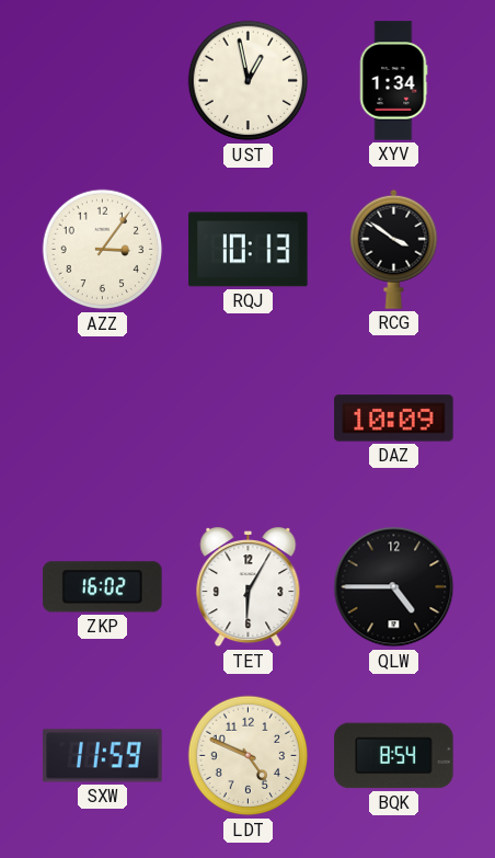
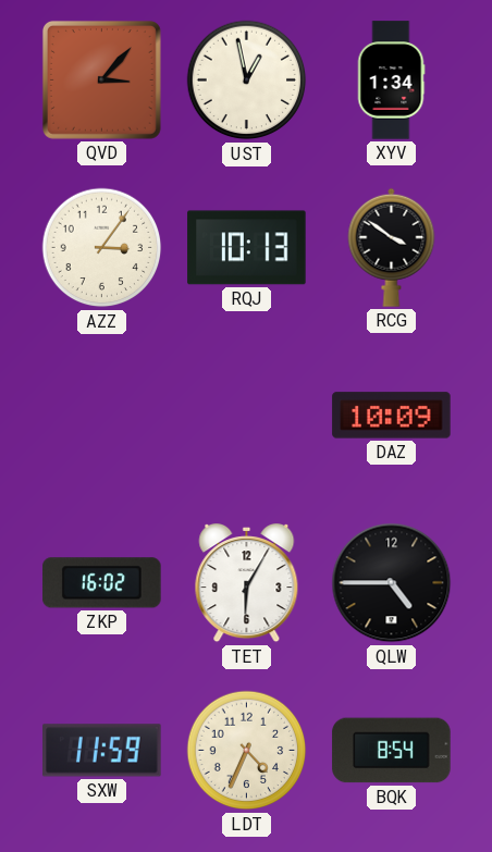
QVD: none -> 3:07
LDT: 4:49 -> 4:34
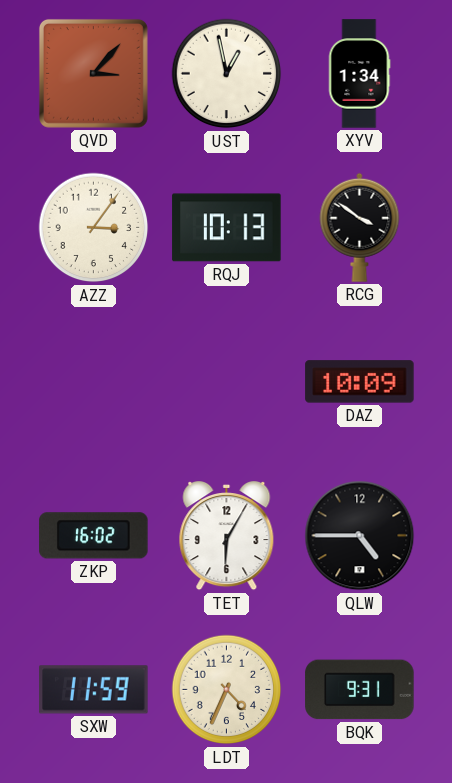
BQK: 8:54 -> 9:31
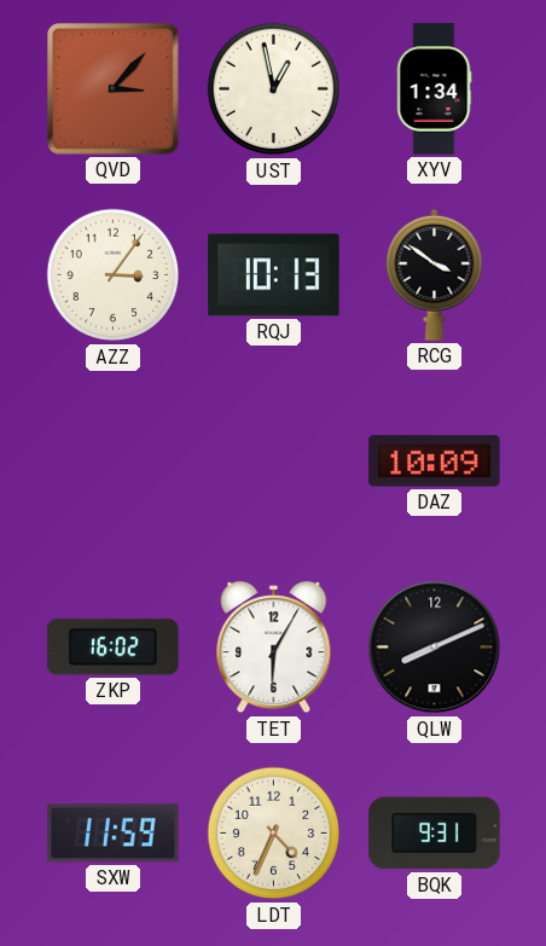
QLW: 4:45 -> 8:11
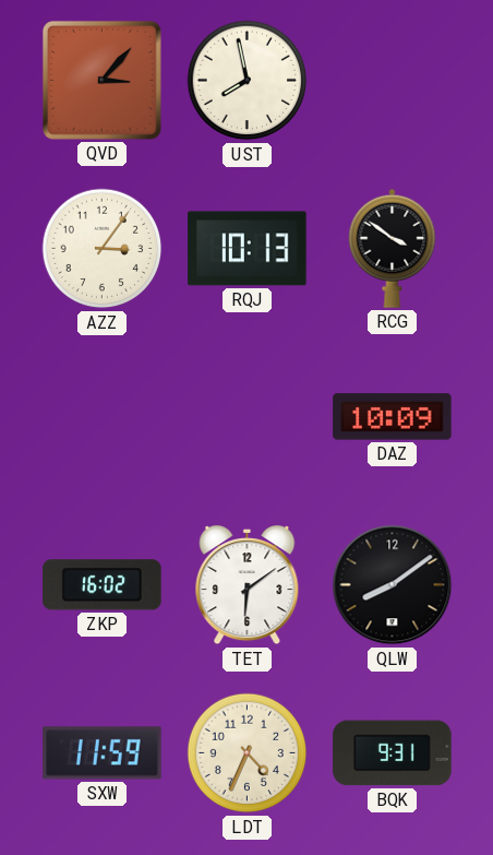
UST: 12:58 -> 7:58
XYV: 1:34 -> none
TET: 6:05 -> 6:09
QLW: 8:11 -> 8:09
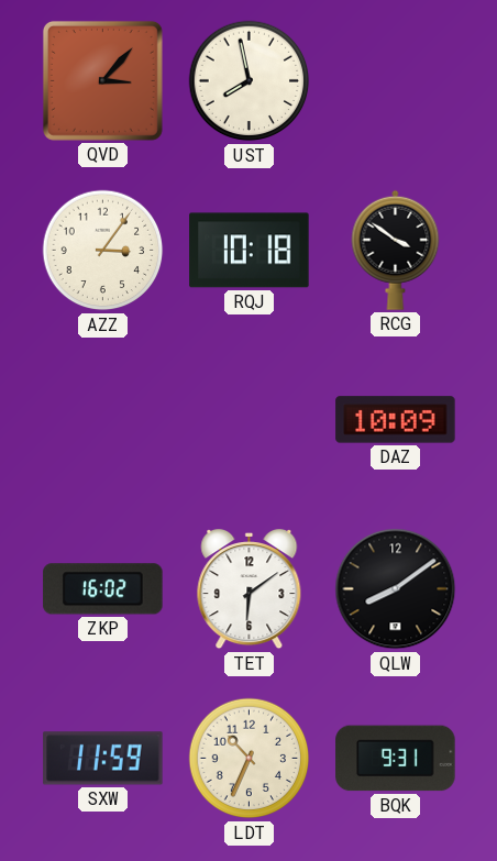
RQJ: 10:13 -> 10:18
LDT: 4:34 -> 10:34
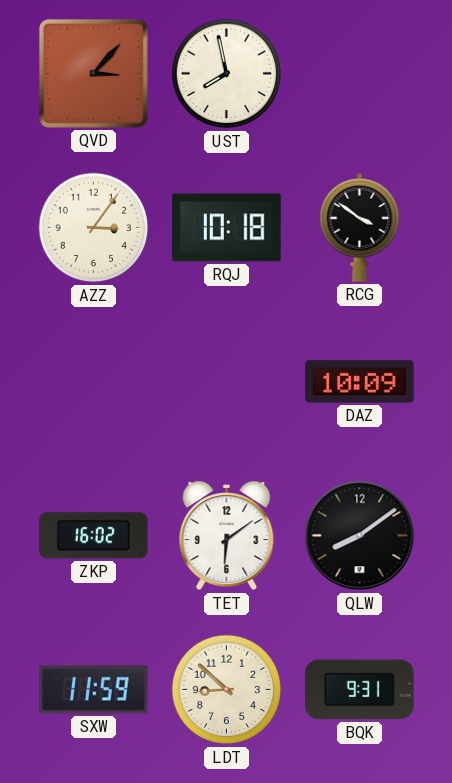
LDT: 10:34 -> 8:52
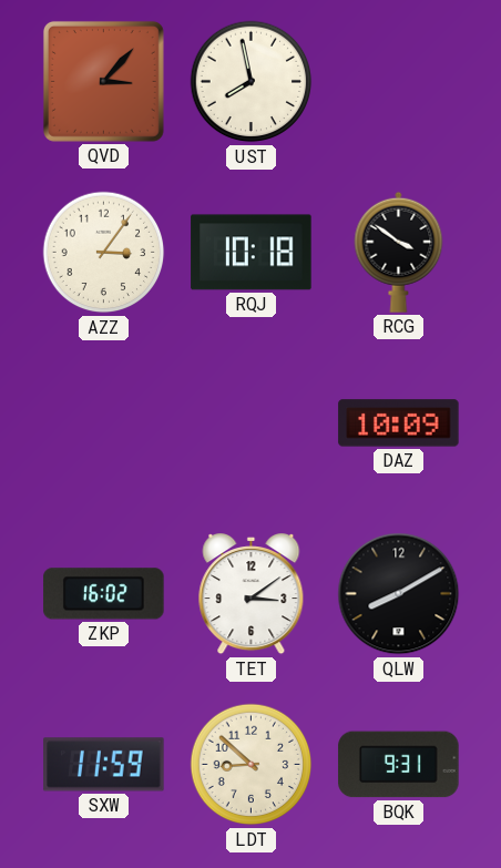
TET: 6:09 -> 3:09
QLW: 8:09 -> 8:10
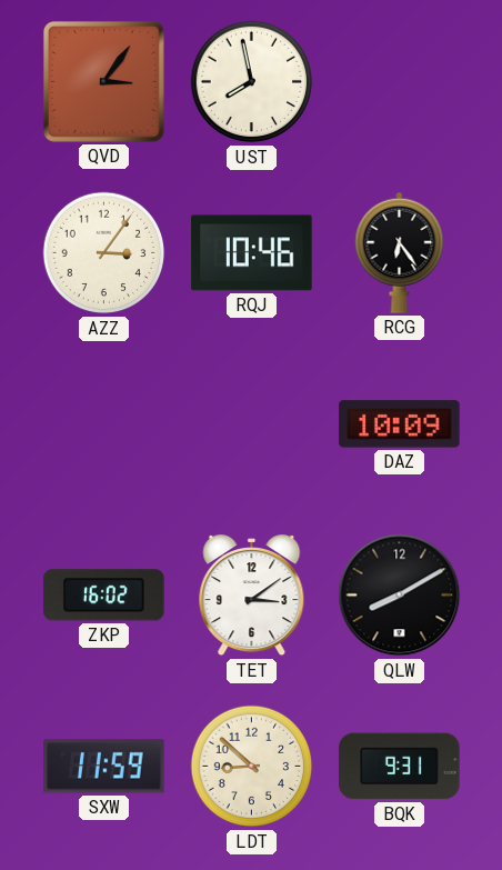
QVD: 3:07 -> 3:06
RQJ: 10:18 -> 10:46
RCG: 3:51 -> 6:24
